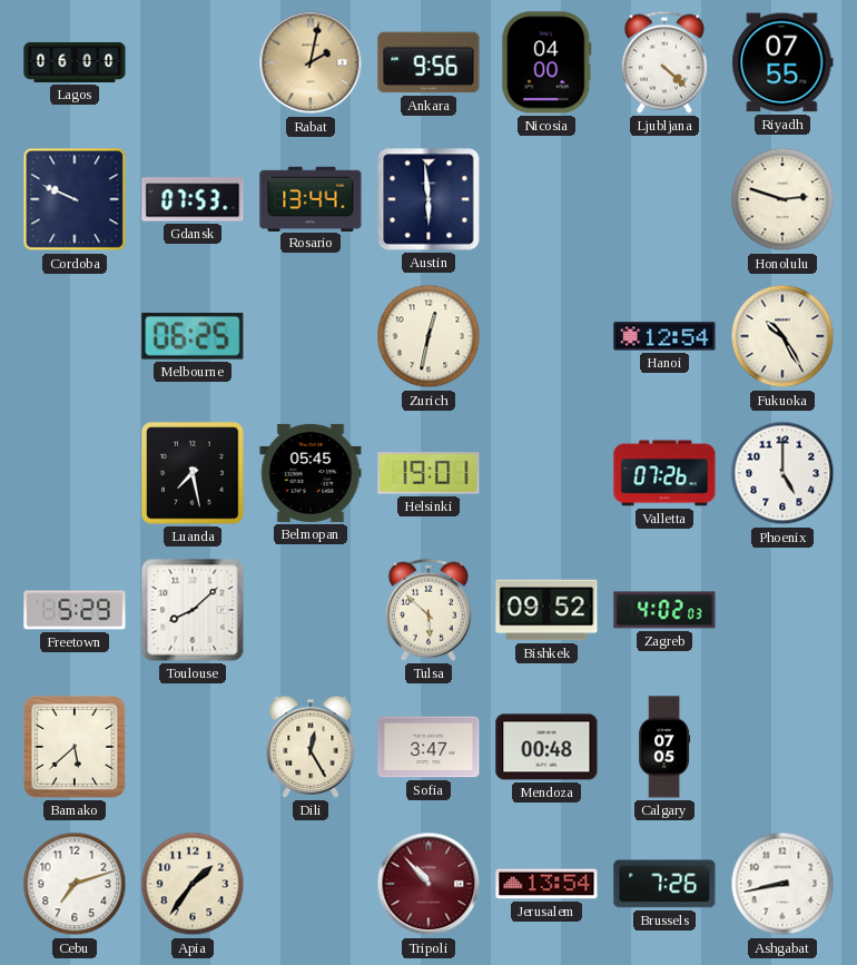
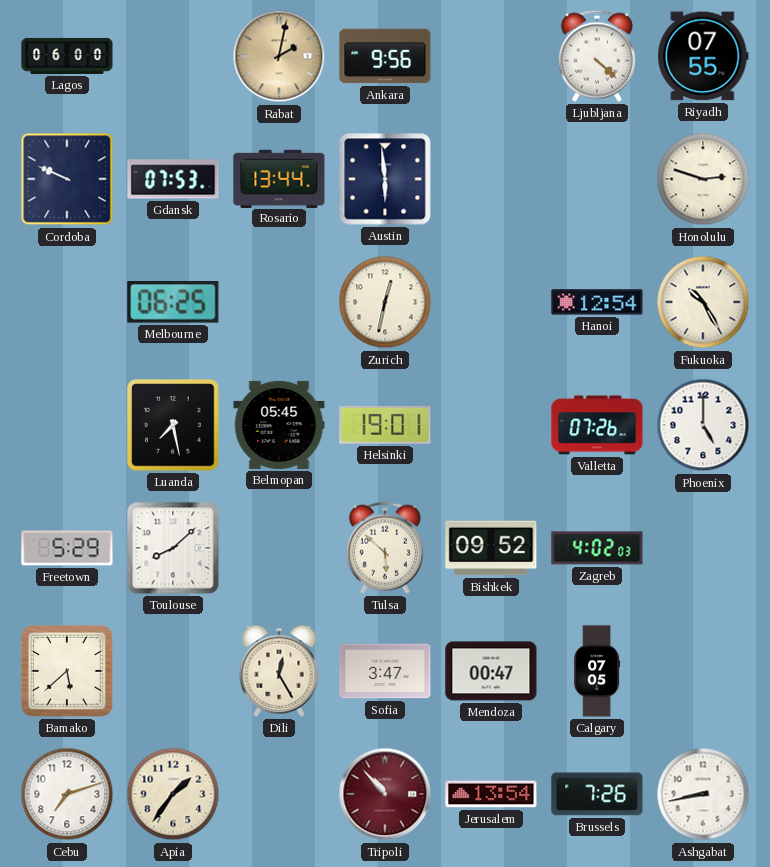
Nicosia: 04:00 -> none
Mendoza: 00:48 -> 00:47
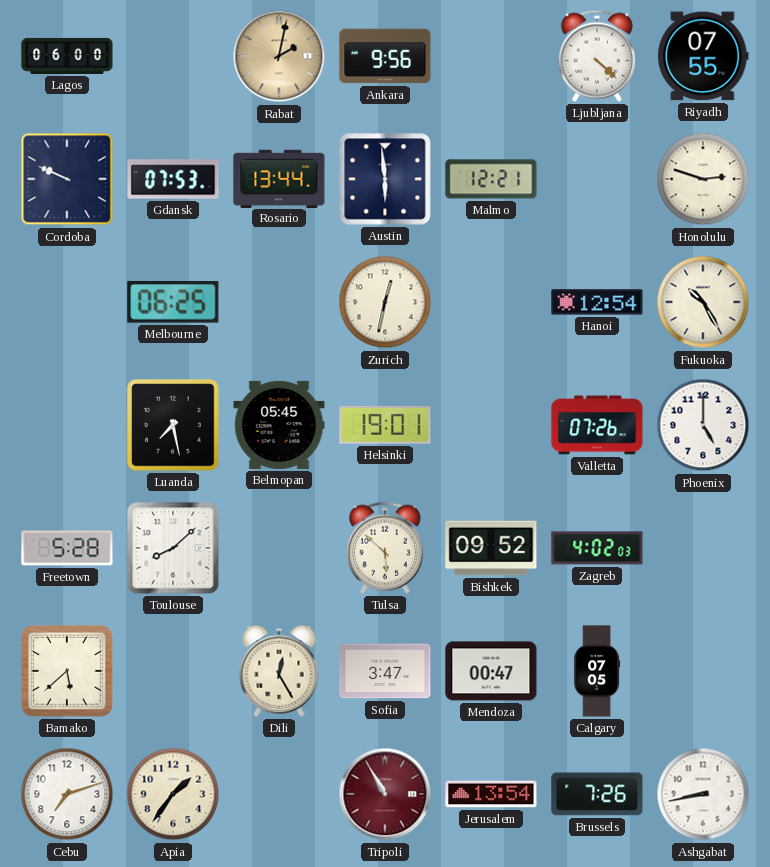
Malmo: none -> 12:21
Freetown: 5:29 -> 5:28
Tripoli: 10:53 -> 10:55
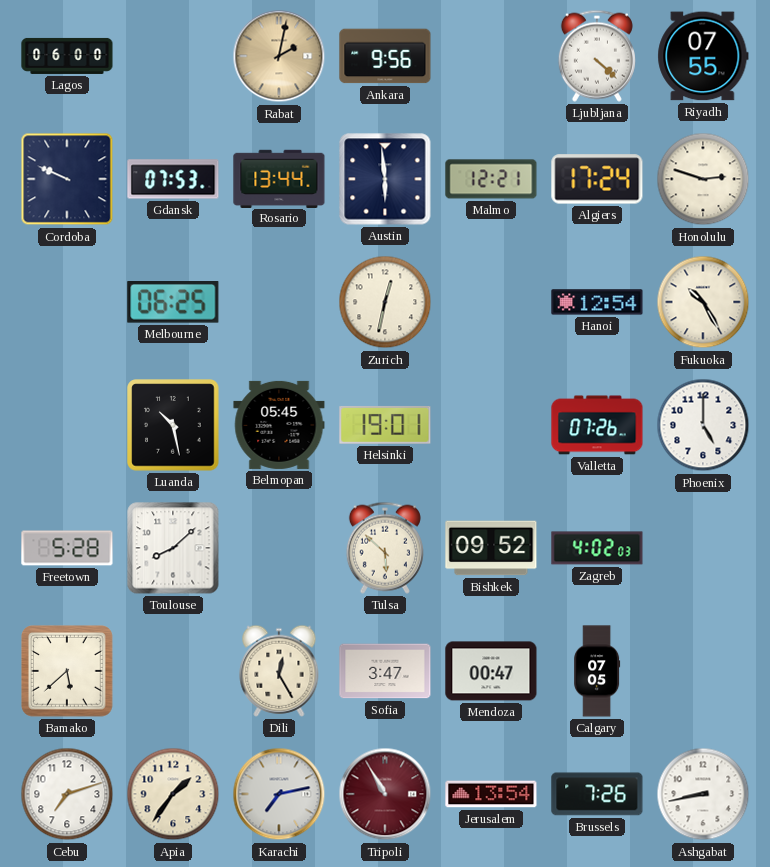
Algiers: none -> 17:24
Luanda: 7:28 -> 10:28
Karachi: none -> 7:13
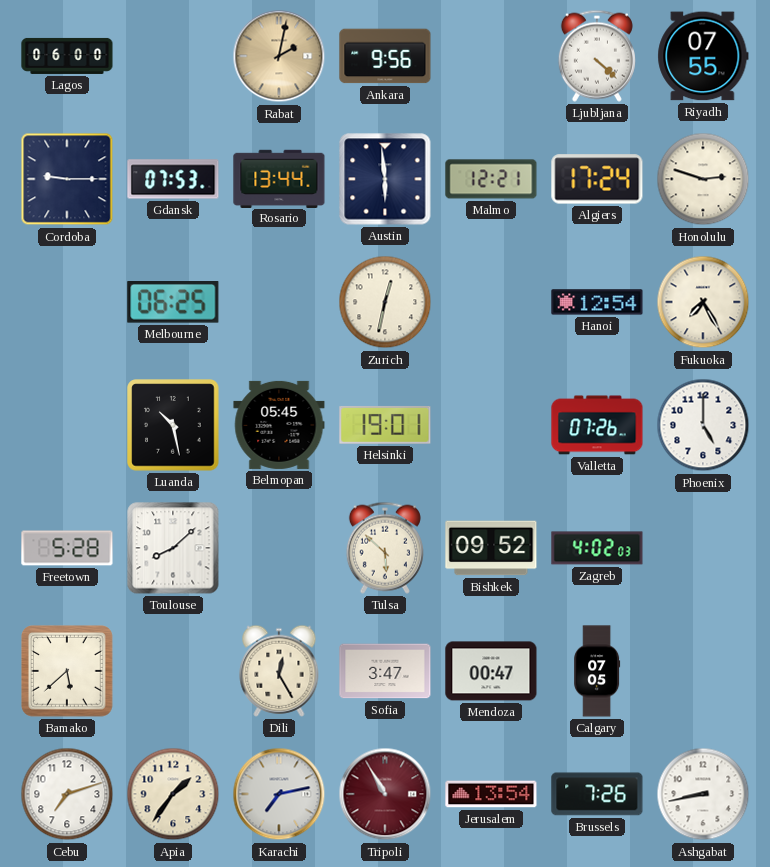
Cordoba: 9:49 -> 9:15
Fukuoka: 10:25 -> 7:25
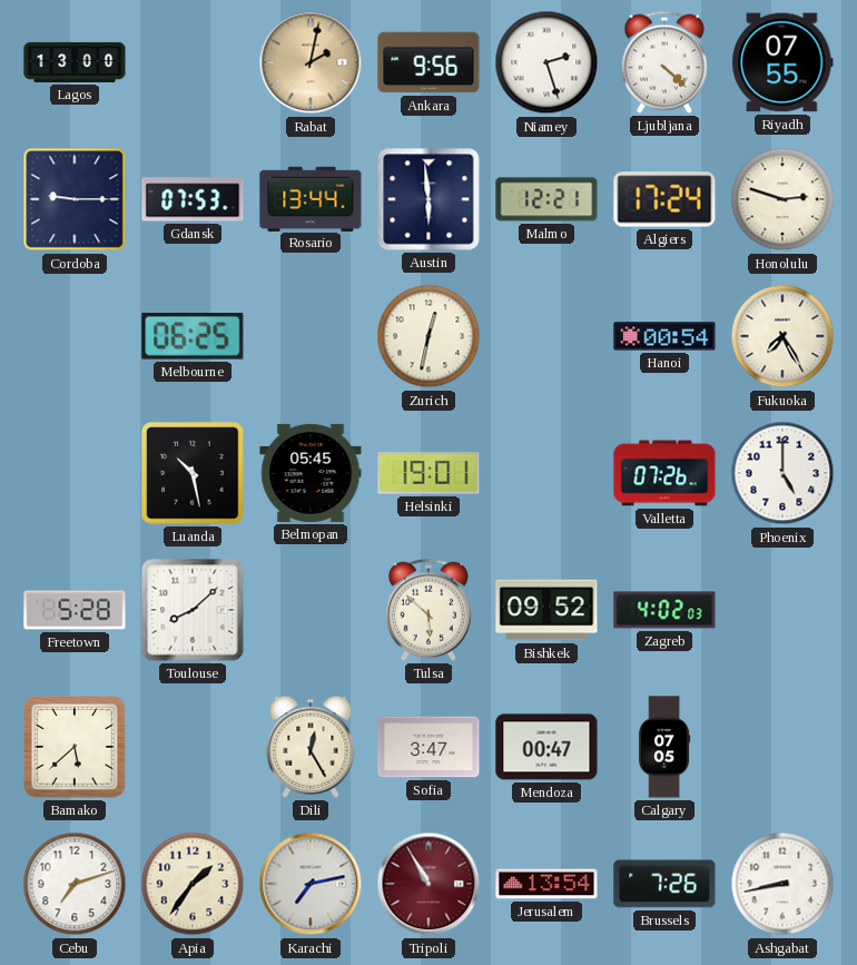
Lagos: 06:00 -> 13:00
Niamey: none -> 2:27
Hanoi: 12:54 -> 00:54
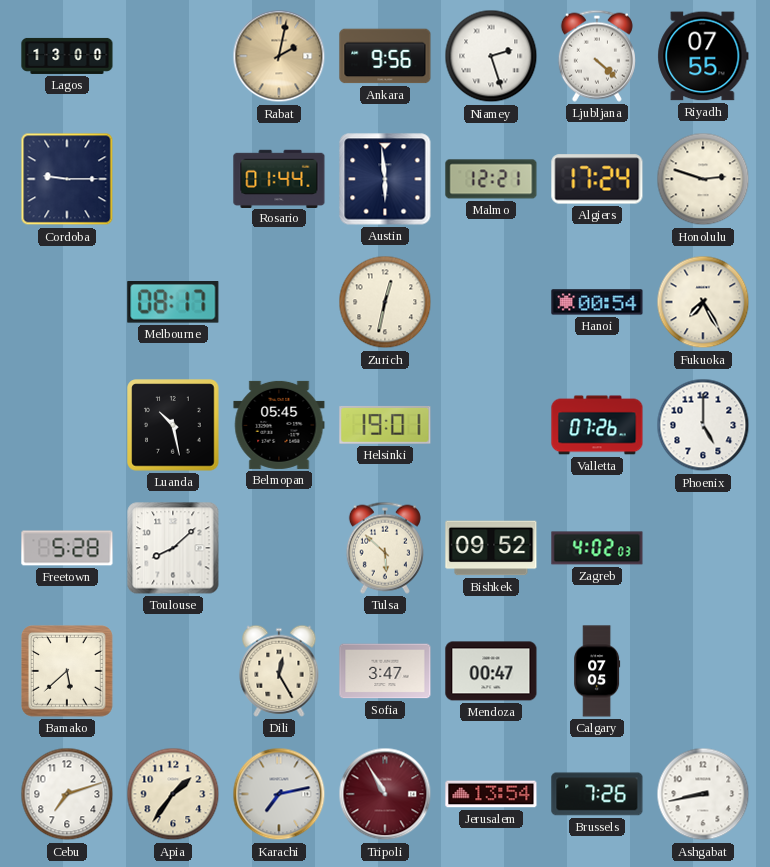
Gdansk: 07:53 -> none
Rosario: 13:44 -> 01:44
Melbourne: 06:25 -> 08:17
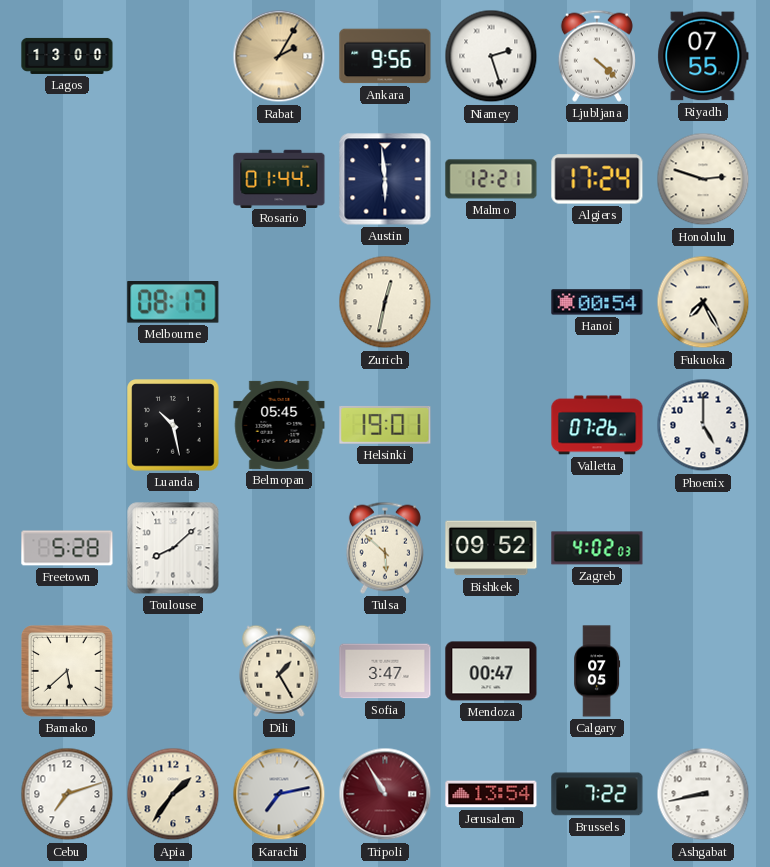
Rabat: 2:02 -> 2:05
Cordoba: 9:15 -> none
Dili: 12:25 -> 1:25
Brussels: 7:26 -> 7:22
